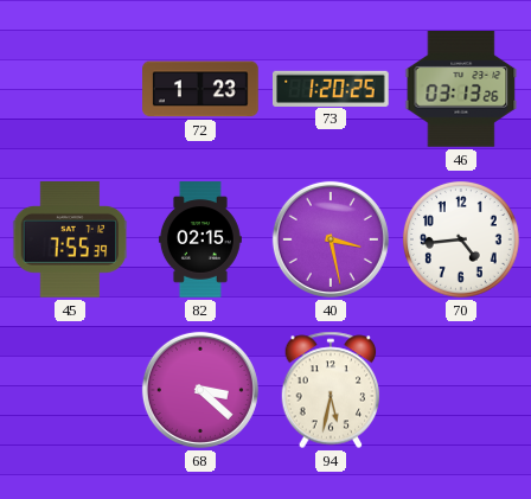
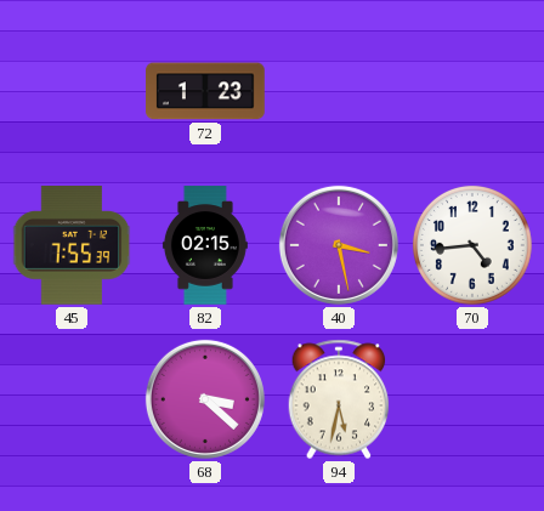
73: 1:20 -> none
46: 03:13 -> none
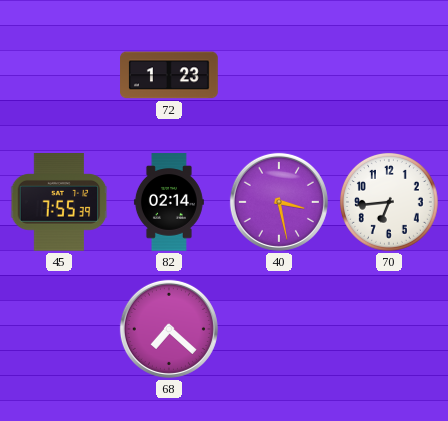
82: 02:15 -> 02:14
70: 4:44 -> 6:44
68: 3:22 -> 7:22
94: 5:32 -> none
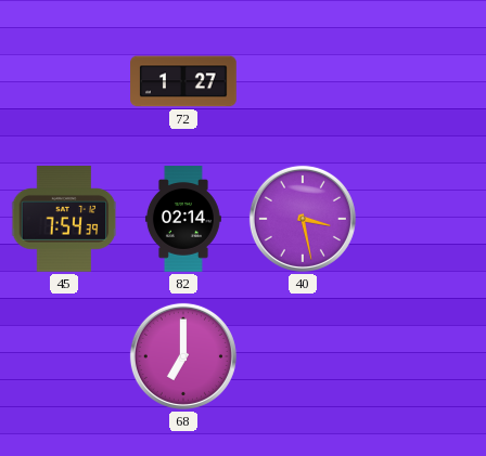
72: 1:23 -> 1:27
45: 7:55 -> 7:54
70: 6:44 -> none
68: 7:22 -> 7:00
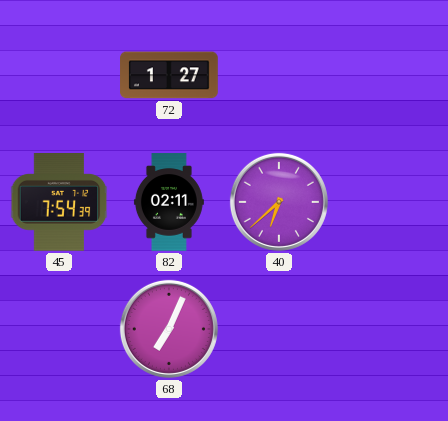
82: 02:14 -> 02:11
40: 3:28 -> 6:38
68: 7:00 -> 7:04
